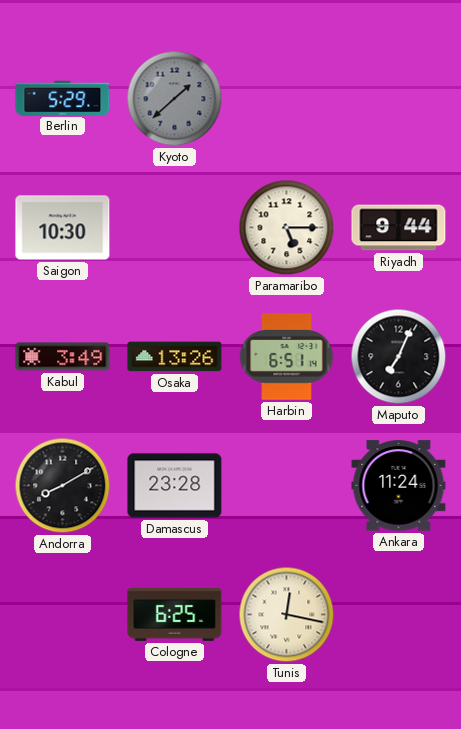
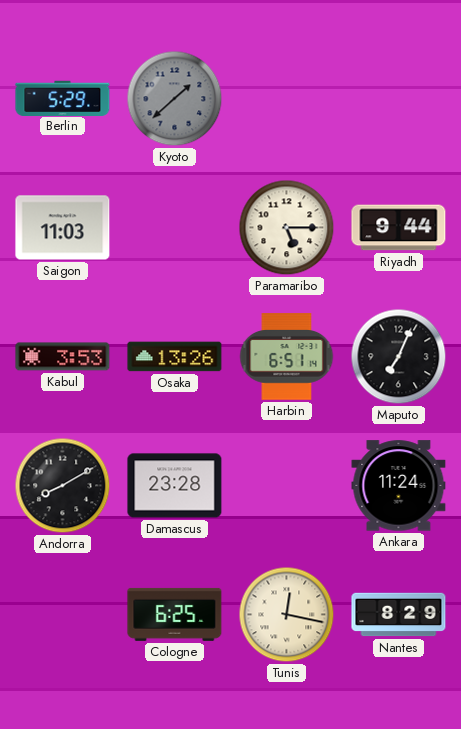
Saigon: 10:30 -> 11:03
Kabul: 3:49 -> 3:53
Nantes: none -> 8:29
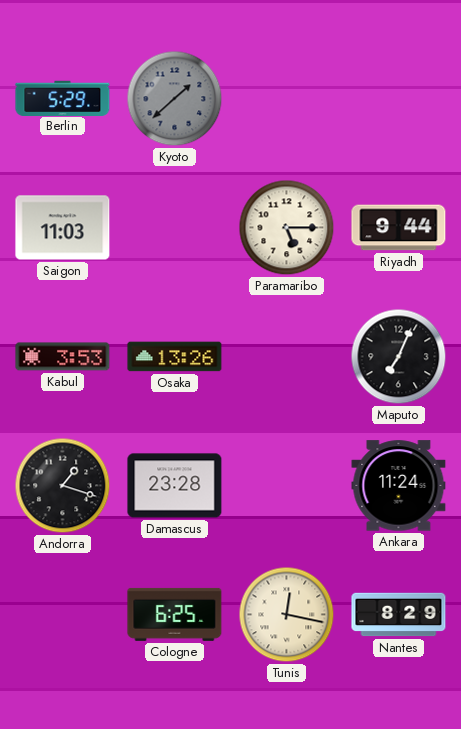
Harbin: 6:51 -> none
Andorra: 8:10 -> 1:18
